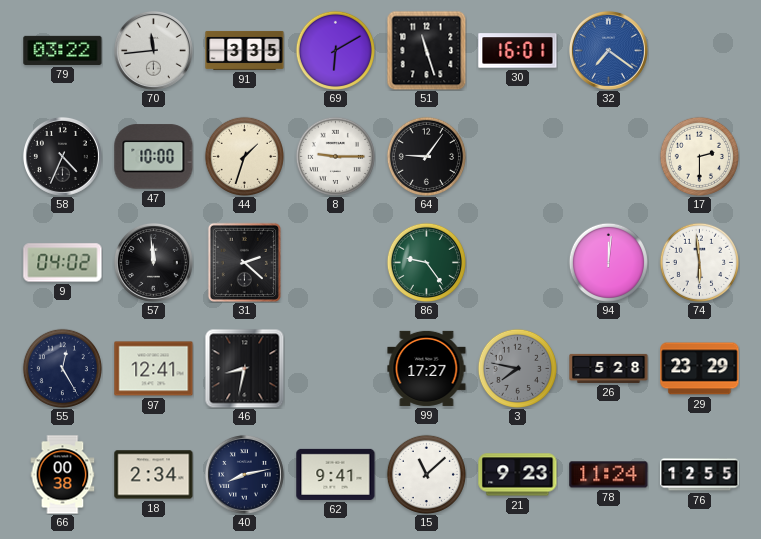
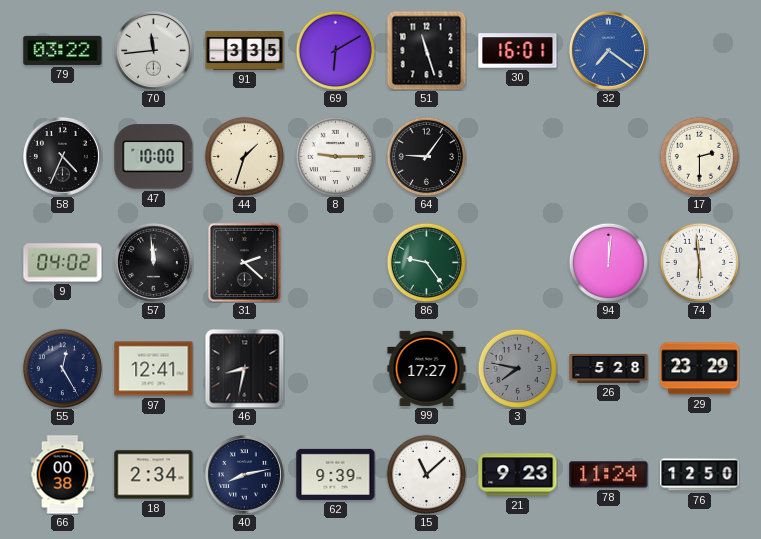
62: 9:41 -> 9:39
76: 12:55 -> 12:50
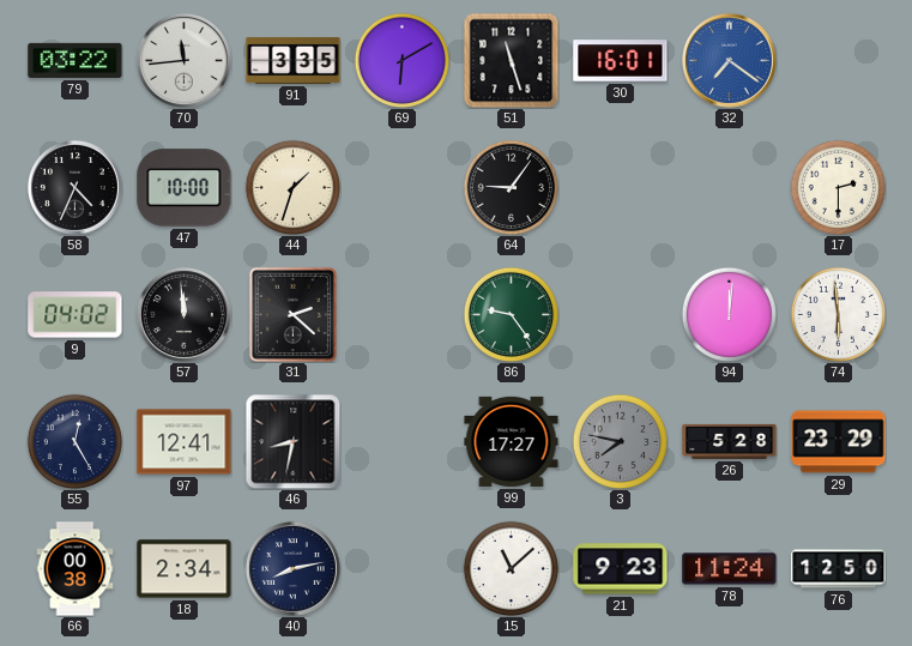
8: 9:15 -> none
62: 9:39 -> none
